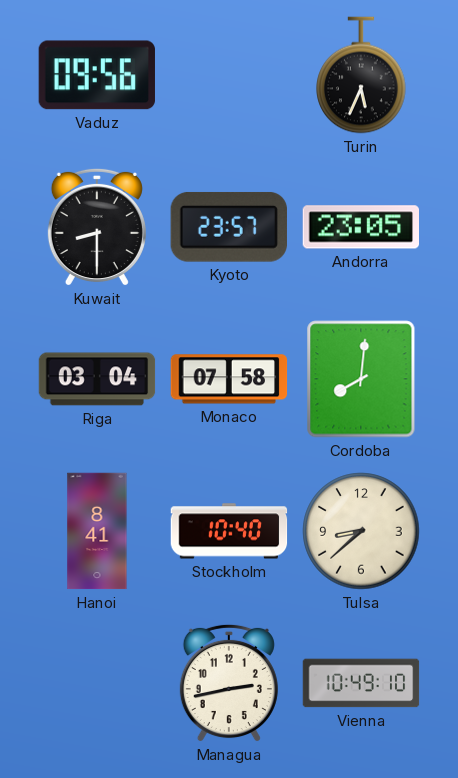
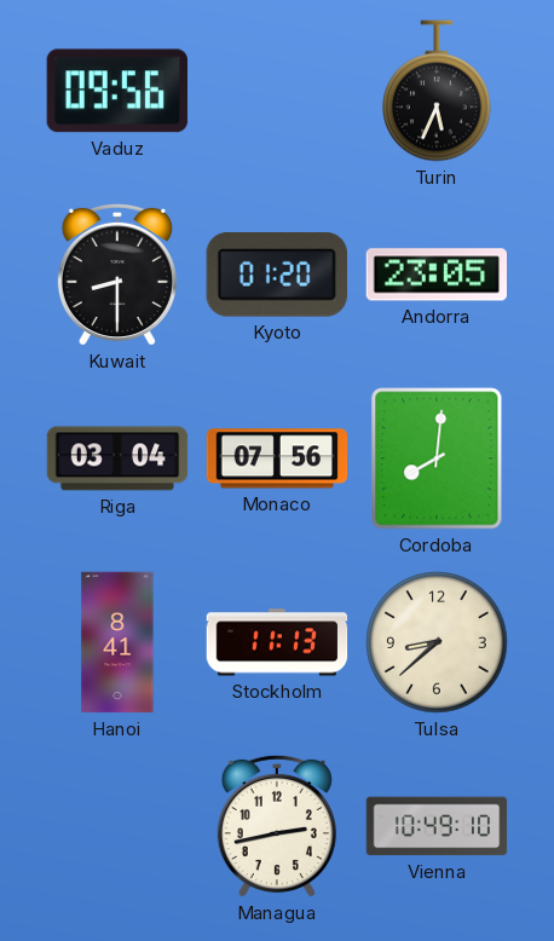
Kyoto: 23:57 -> 01:20
Monaco: 07:58 -> 07:56
Stockholm: 10:40 -> 11:13
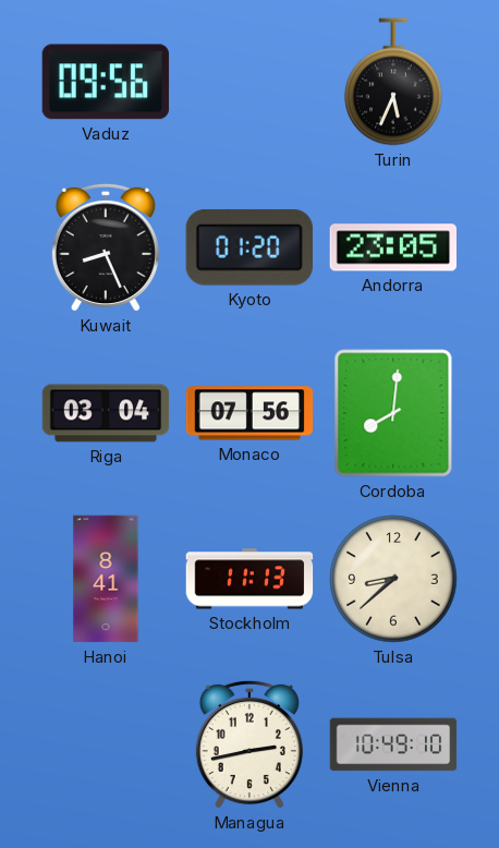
Kuwait: 8:30 -> 8:26
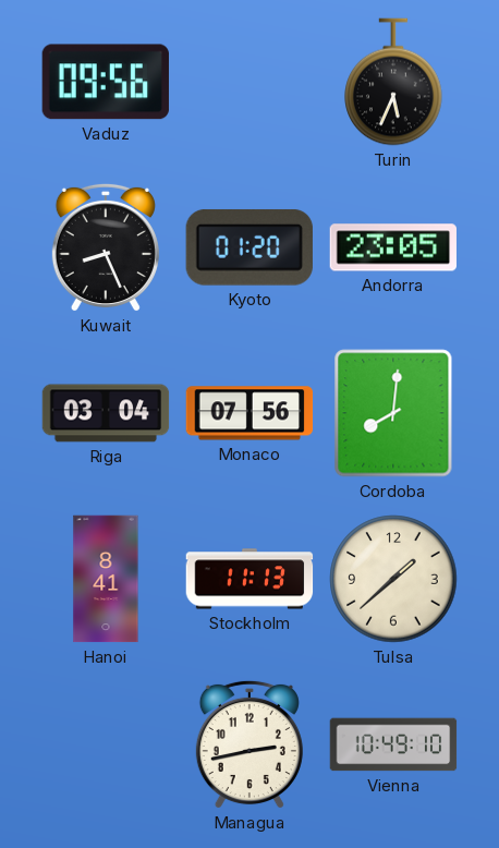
Tulsa: 8:38 -> 1:38
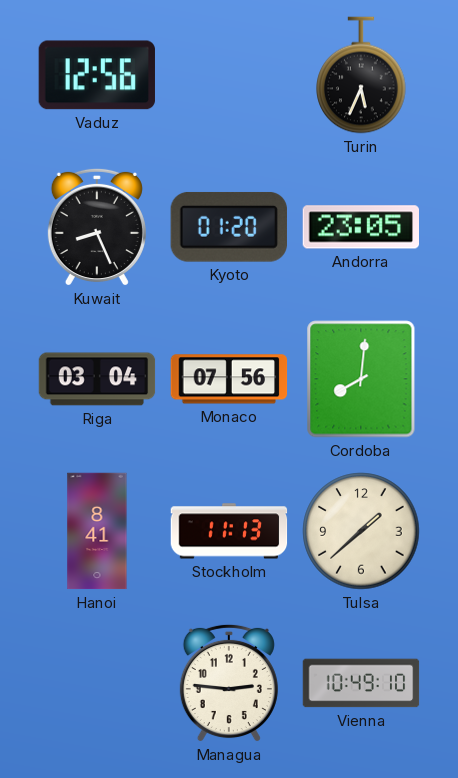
Vaduz: 09:56 -> 12:56
Managua: 2:43 -> 2:46
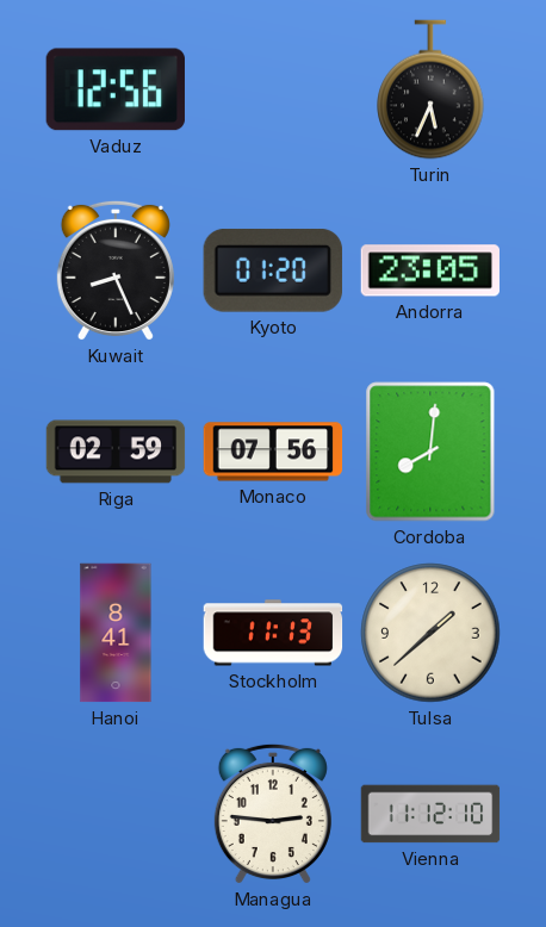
Riga: 03:04 -> 02:59
Vienna: 10:49 -> 11:12
